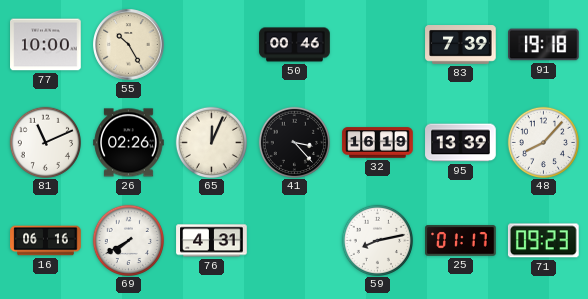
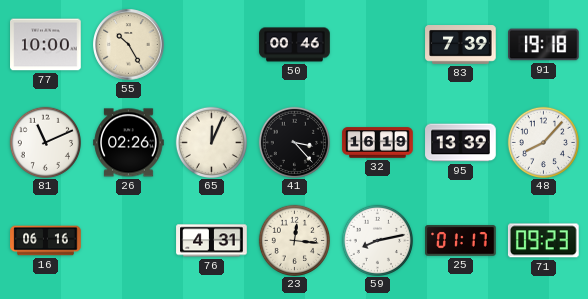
69: 7:40 -> none
23: none -> 12:16
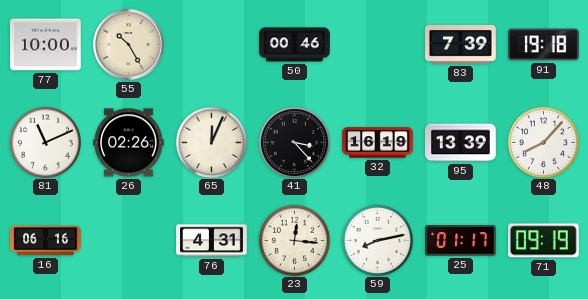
71: 09:23 -> 09:19
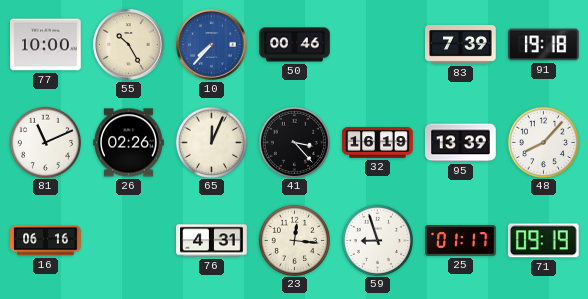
10: none -> 7:37
59: 8:13 -> 8:57
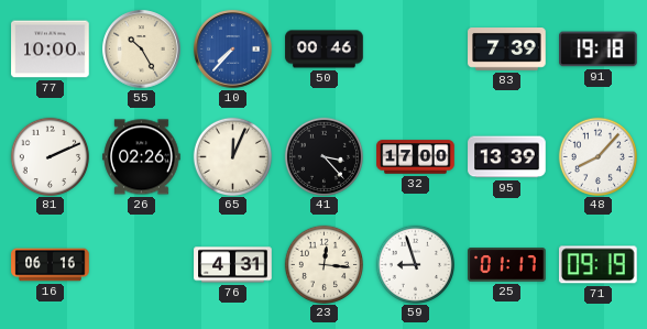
81: 11:11 -> 2:11
32: 16:19 -> 17:00
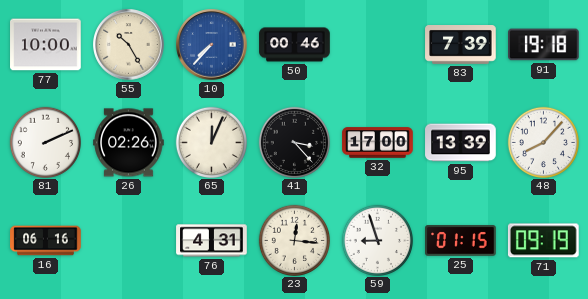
25: 01:17 -> 01:15
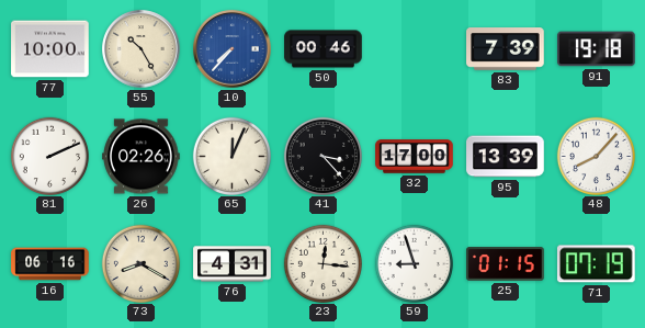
73: none -> 8:20
71: 09:19 -> 07:19
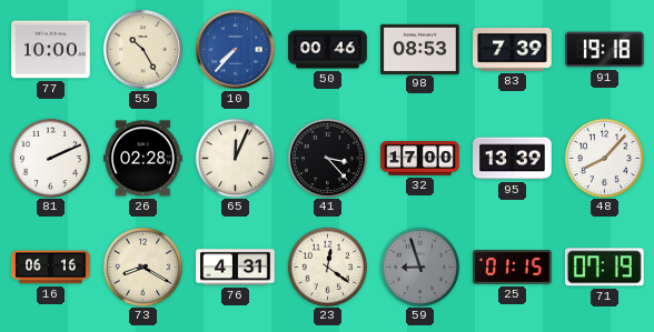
98: none -> 08:53
26: 02:26 -> 02:28
23: 12:16 -> 12:21
59 dial: white -> grey
